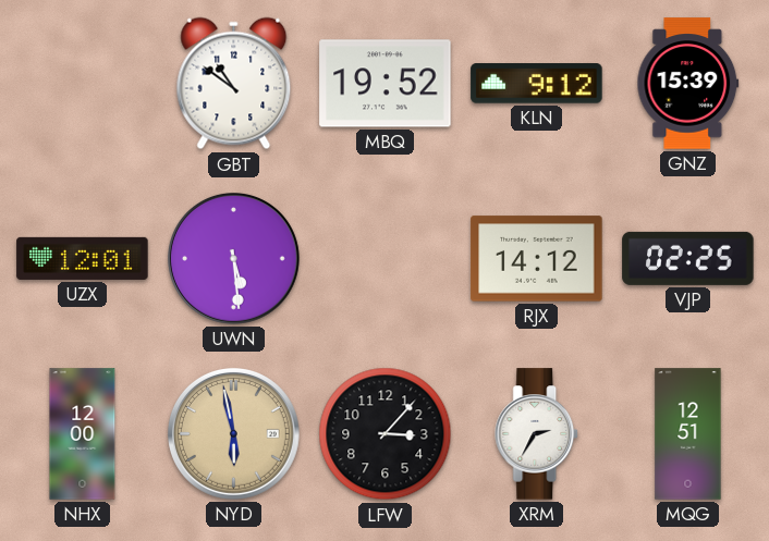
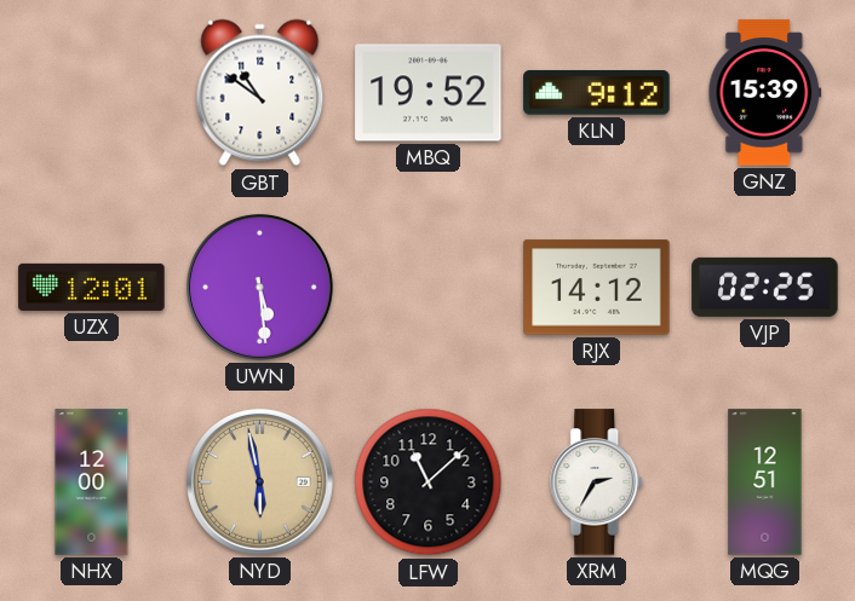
LFW: 3:07 -> 11:08
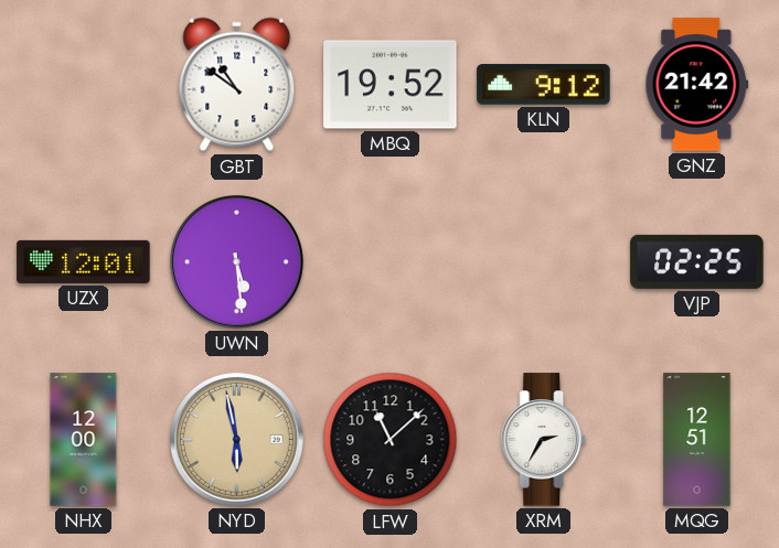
GNZ: 15:39 -> 21:42
RJX: 14:12 -> none
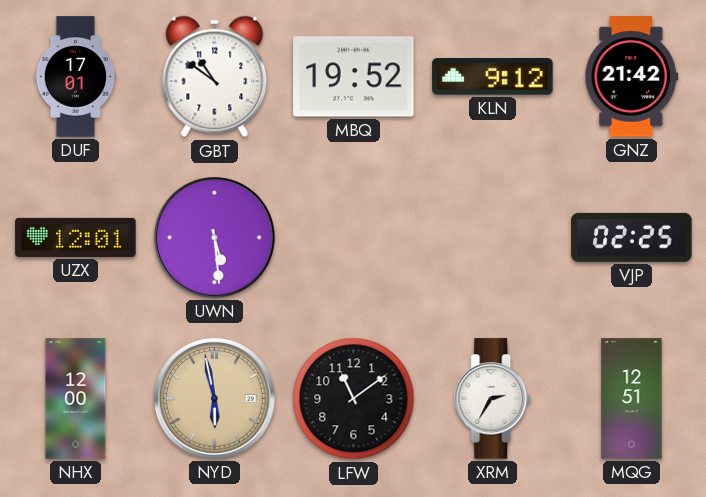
DUF: none -> 17:01
LFW: 11:08 -> 11:09
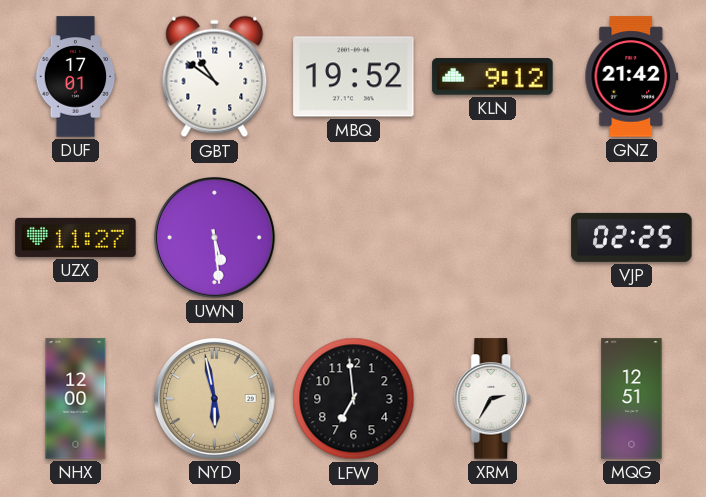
UZX: 12:01 -> 11:27
LFW: 11:09 -> 6:59
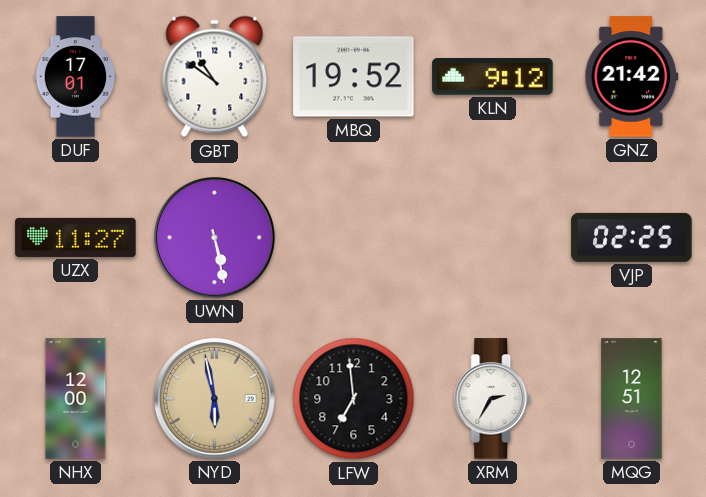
UWN: 5:29 -> 5:28
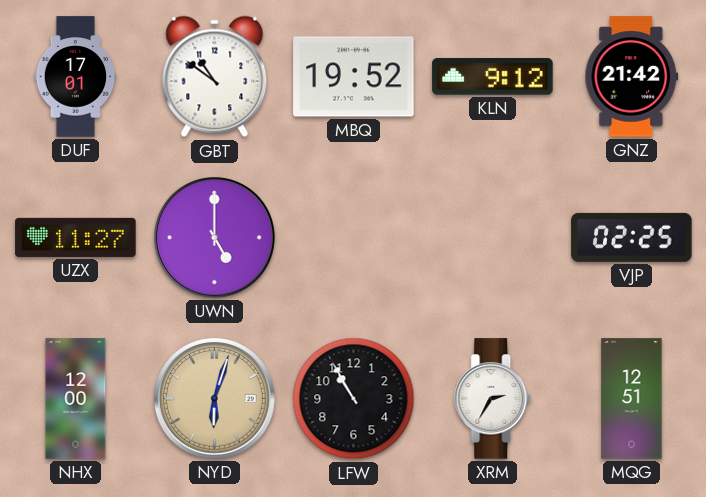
UWN: 5:28 -> 5:00
NYD: 5:58 -> 6:03
LFW: 6:59 -> 10:55
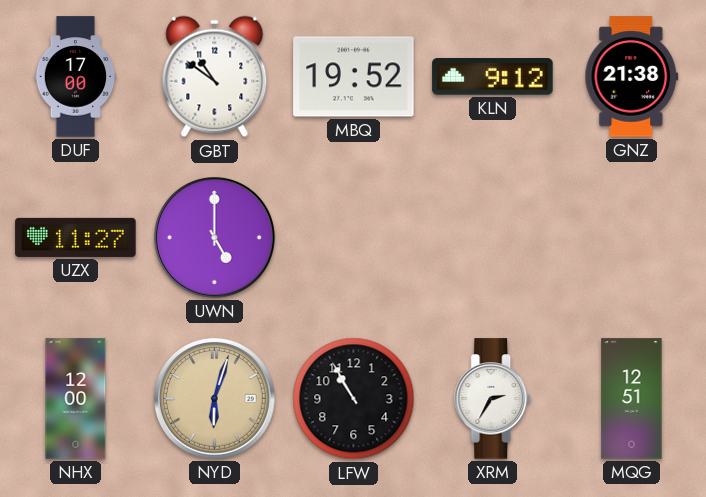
DUF: 17:01 -> 17:00
GNZ: 21:42 -> 21:38
VJP: 02:25 -> none
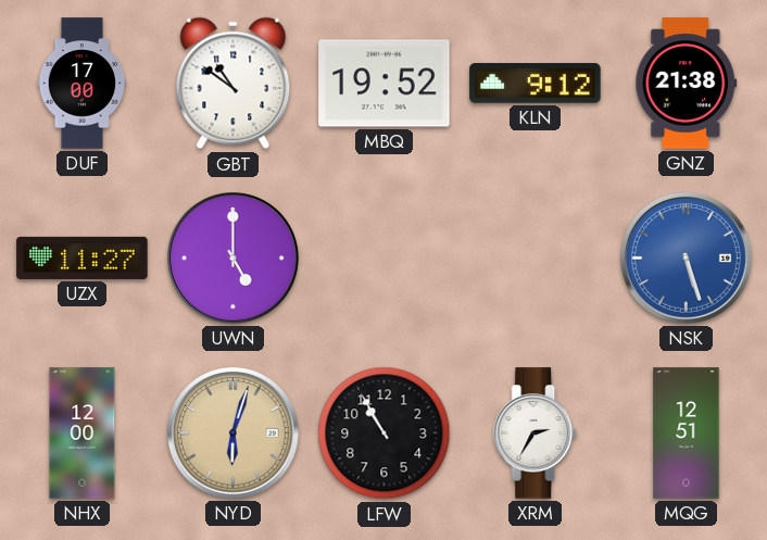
NSK: none -> 5:27
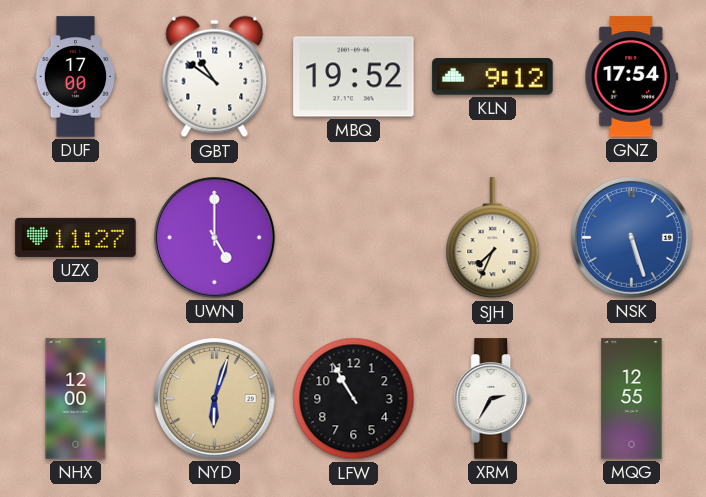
GNZ: 21:38 -> 17:54
SJH: none -> 7:34
MQG: 12:51 -> 12:55
